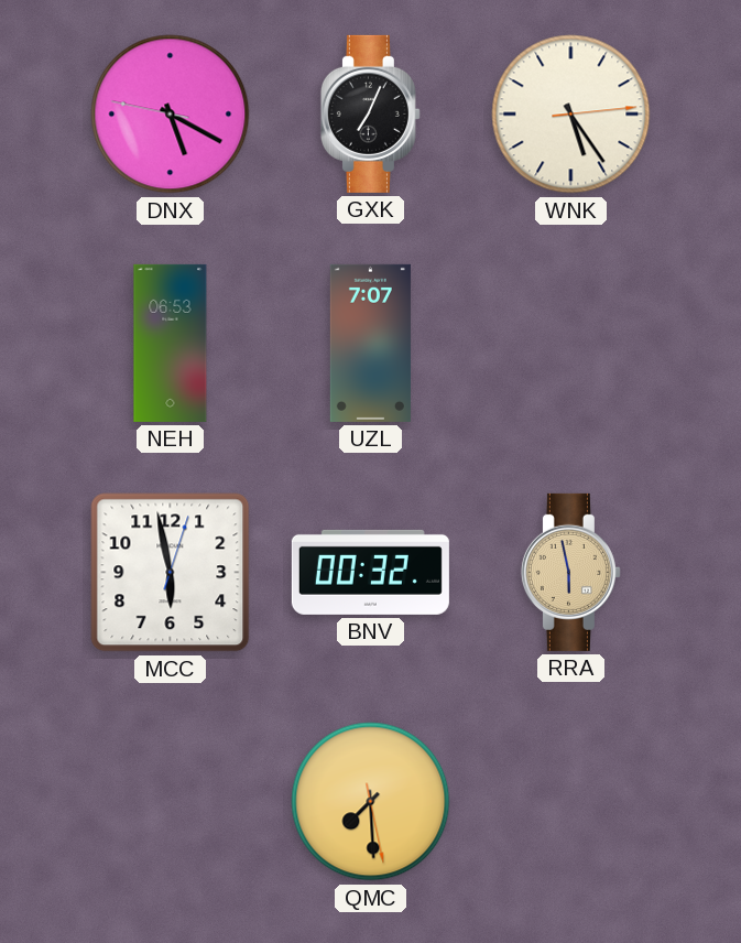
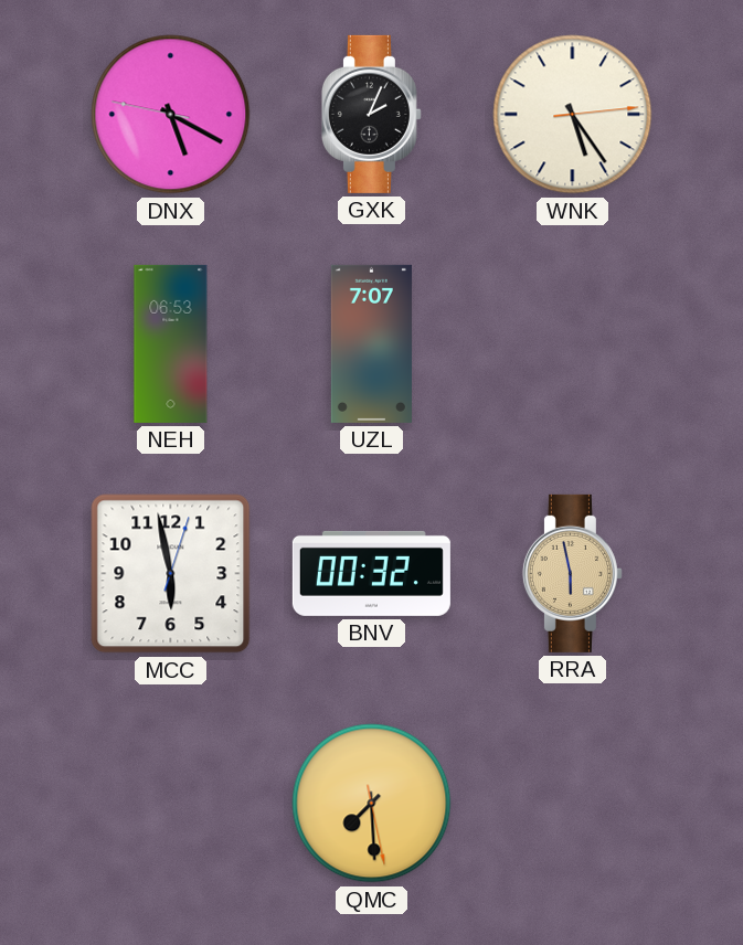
GXK: 7:04 -> 2:04
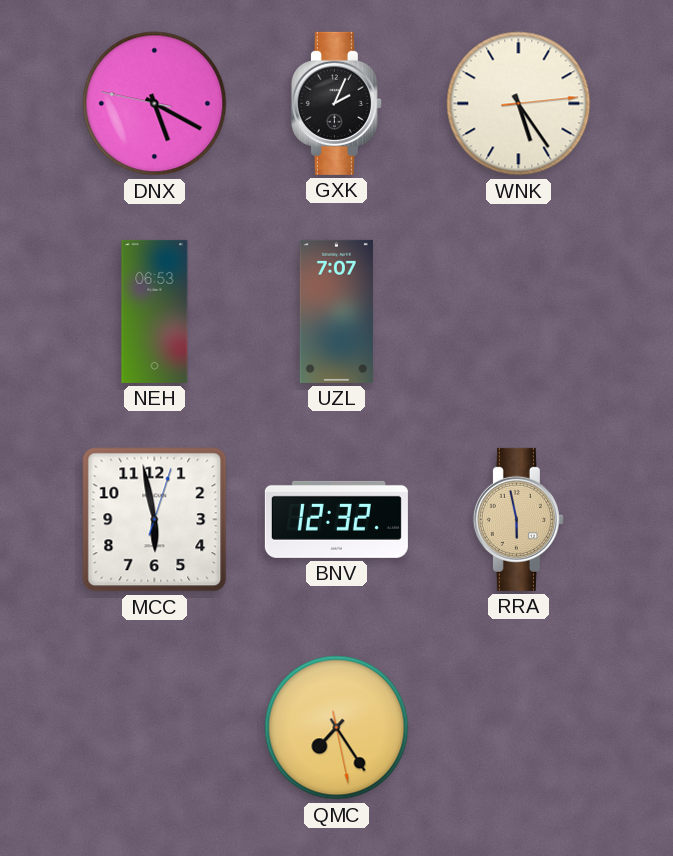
BNV: 00:32 -> 12:32
QMC: 7:29 -> 7:24
